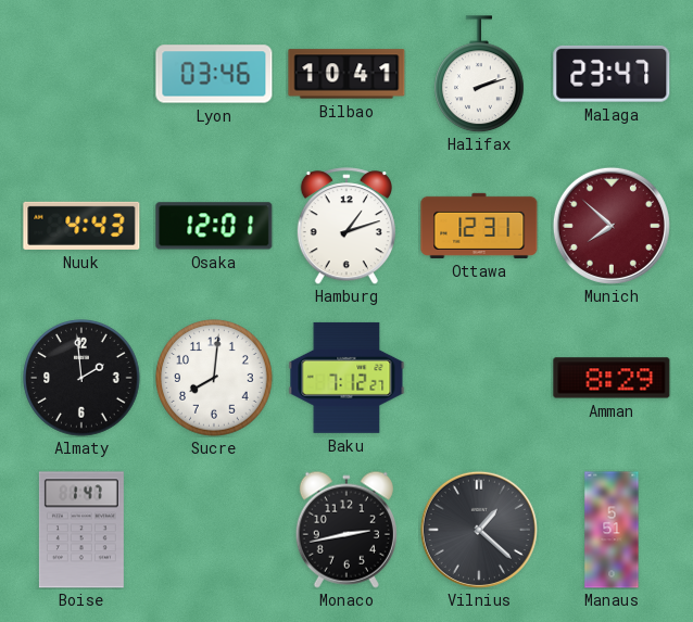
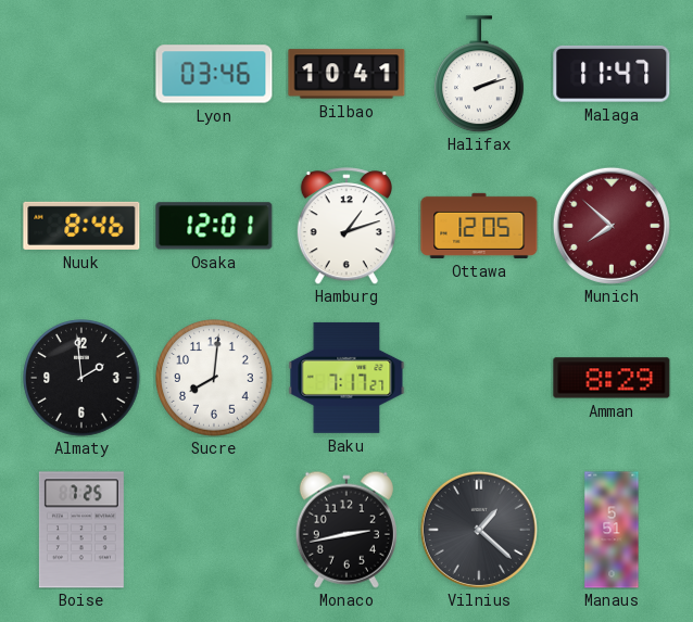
Malaga: 23:47 -> 11:47
Nuuk: 4:43 -> 8:46
Ottawa: 12:31 -> 12:05
Baku: 7:12 -> 7:17
Boise: 1:47 -> 7:25
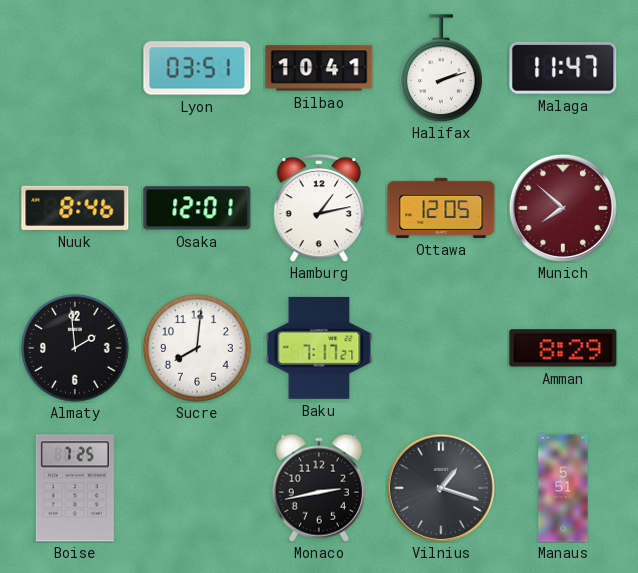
Lyon: 03:46 -> 03:51
Hamburg: 1:12 -> 1:13
Vilnius: 1:22 -> 1:18
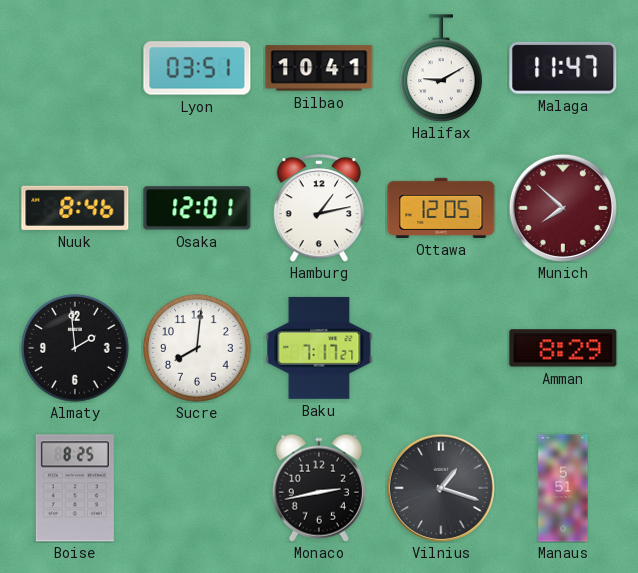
Halifax: 2:12 -> 9:10
Boise: 7:25 -> 8:25
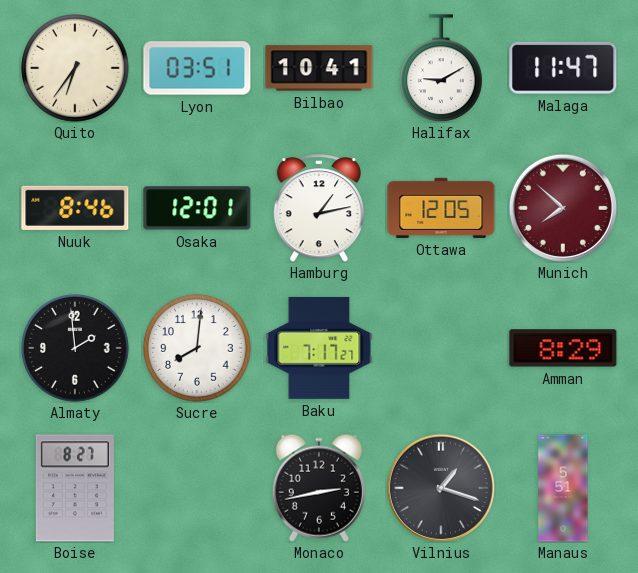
Quito: none -> 6:36
Boise: 8:25 -> 8:27
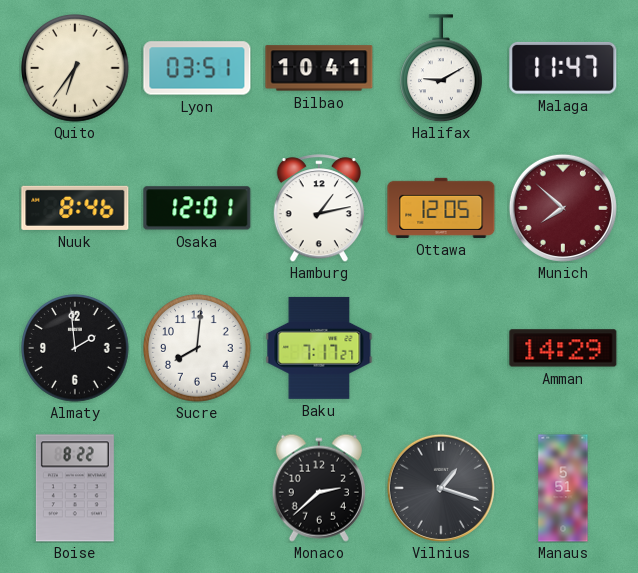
Amman: 8:29 -> 14:29
Boise: 8:27 -> 8:22
Monaco: 2:43 -> 2:38
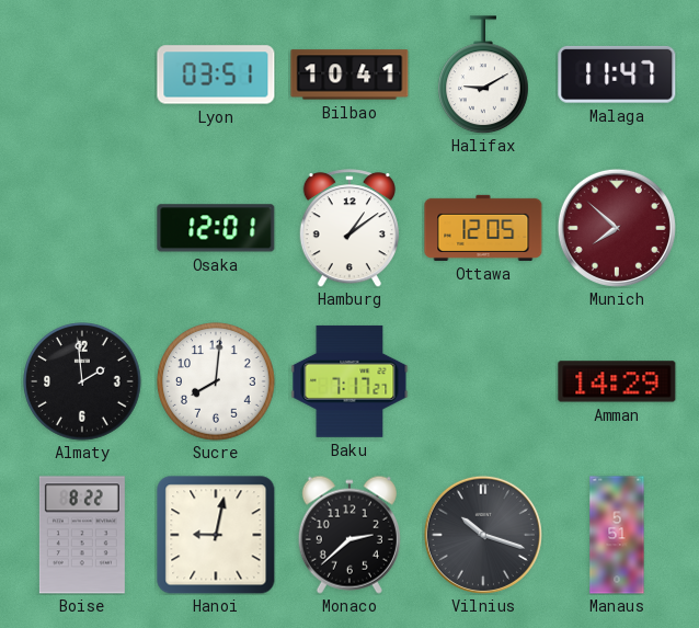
Quito: 6:36 -> none
Nuuk: 8:46 -> none
Hamburg: 1:13 -> 1:09
Hanoi: none -> 9:02
Vilnius: 1:18 -> 10:18
